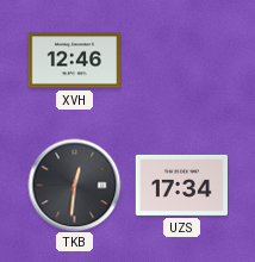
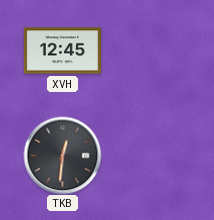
XVH: 12:46 -> 12:45
UZS: 17:34 -> none
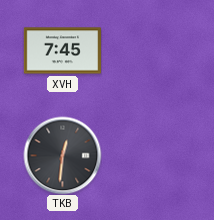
XVH: 12:45 -> 7:45
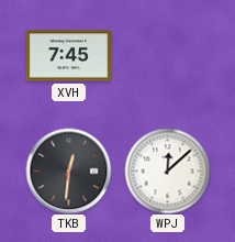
WPJ: none -> 12:08
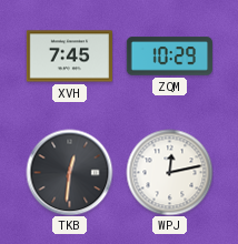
ZQM: none -> 10:29
WPJ: 12:08 -> 12:13
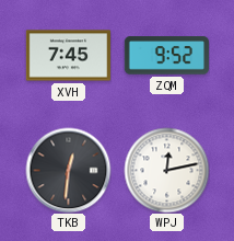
ZQM: 10:29 -> 9:52
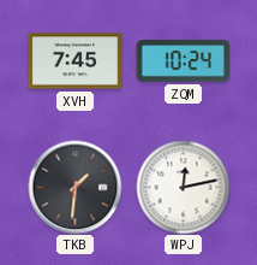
ZQM: 9:52 -> 10:24
TKB: 12:31 -> 1:31
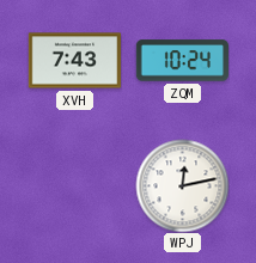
XVH: 7:45 -> 7:43
TKB: 1:31 -> none
